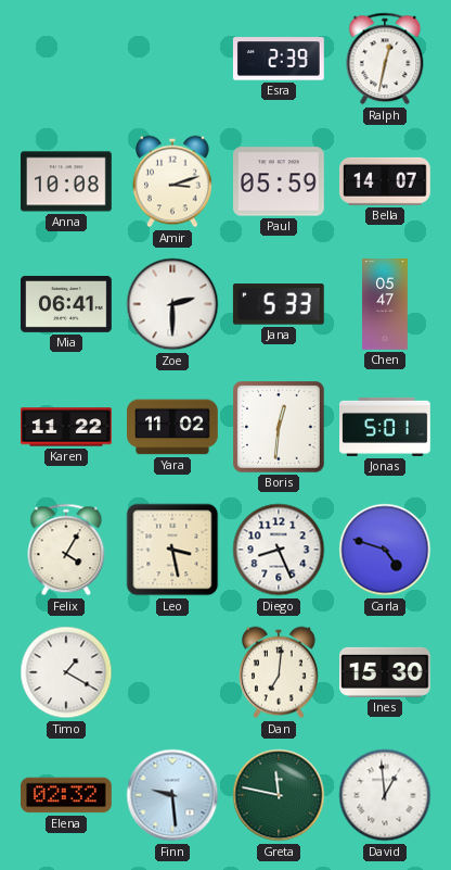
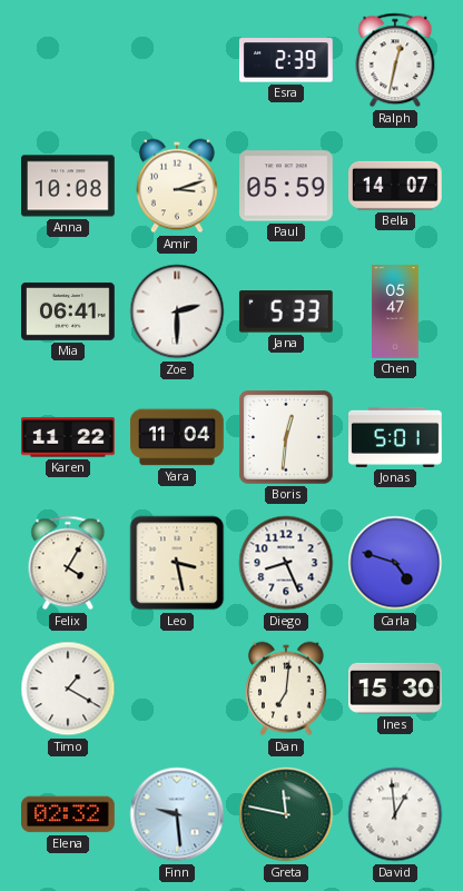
Yara: 11:02 -> 11:04
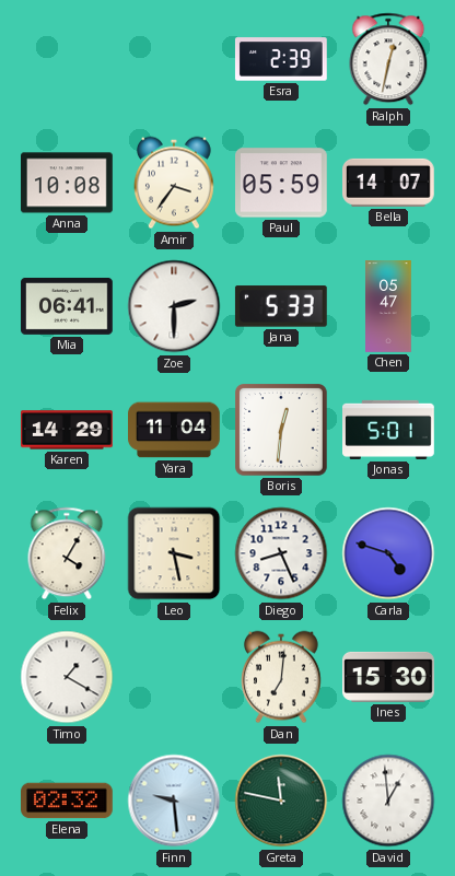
Amir: 3:12 -> 3:36
Karen: 11:22 -> 14:29
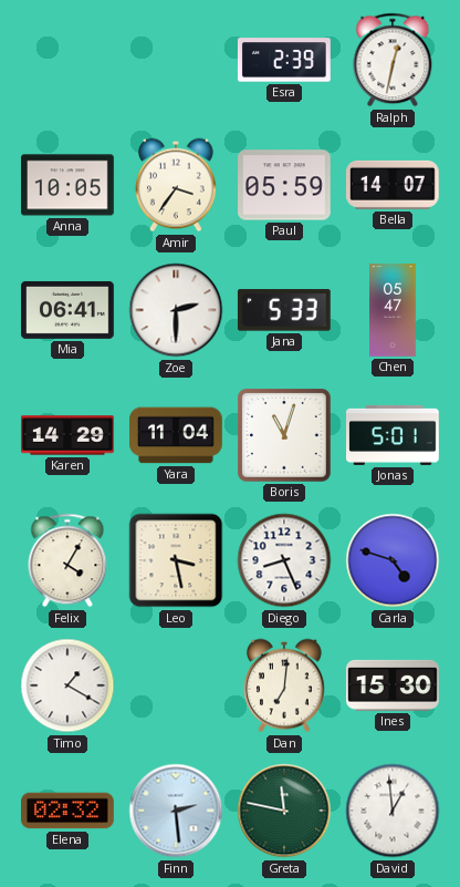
Anna: 10:08 -> 10:05
Boris: 12:31 -> 11:03
Finn: 9:29 -> 2:29
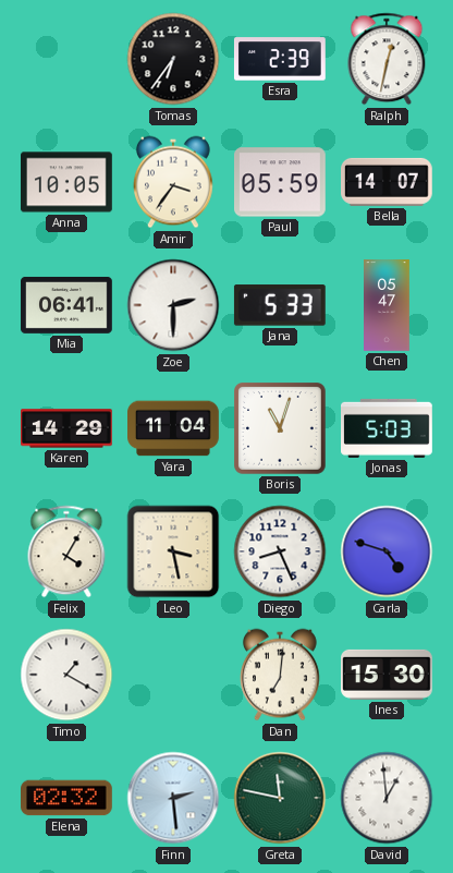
Tomas: none -> 6:36
Jonas: 5:01 -> 5:03
